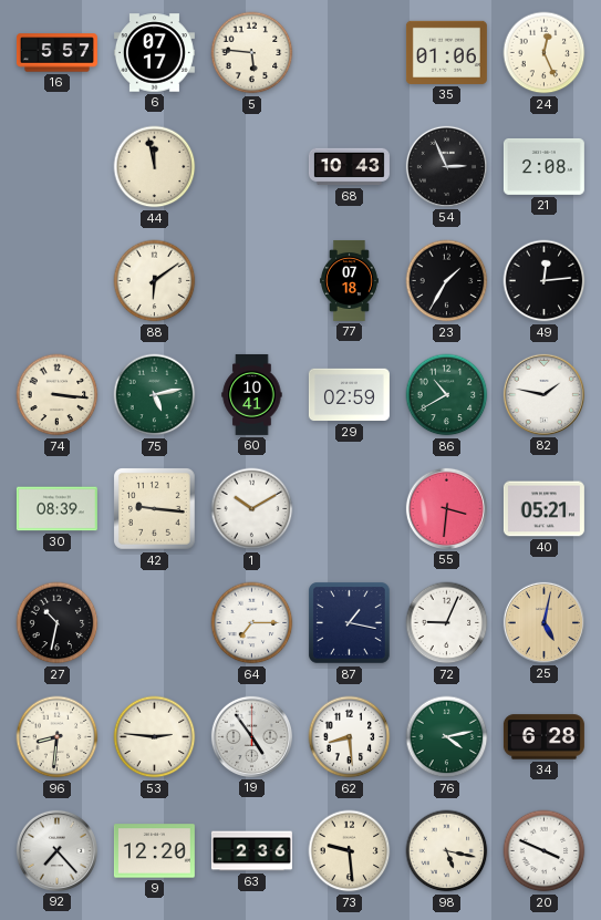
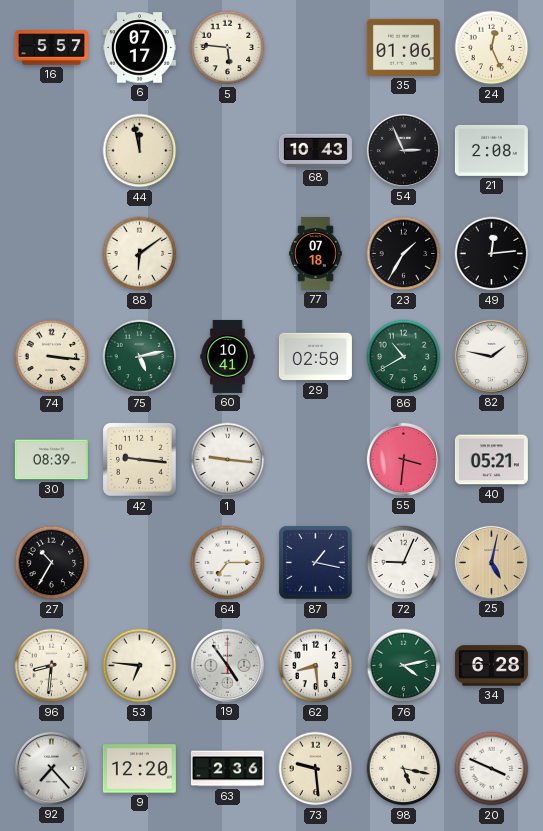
1: 10:10 -> 9:16
27: 10:32 -> 10:35
53: 2:46 -> 6:46
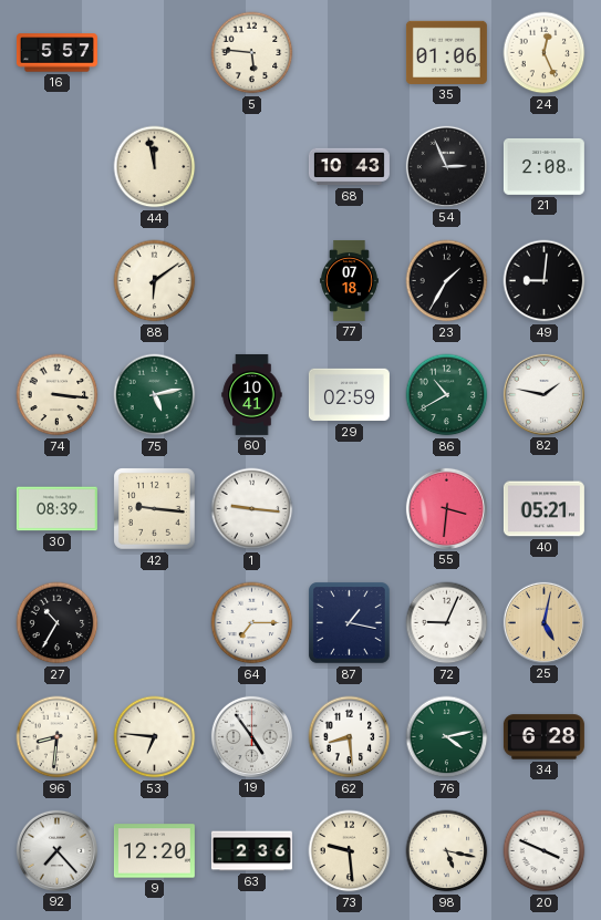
6: 07:17 -> none
49: 12:14 -> 9:01
